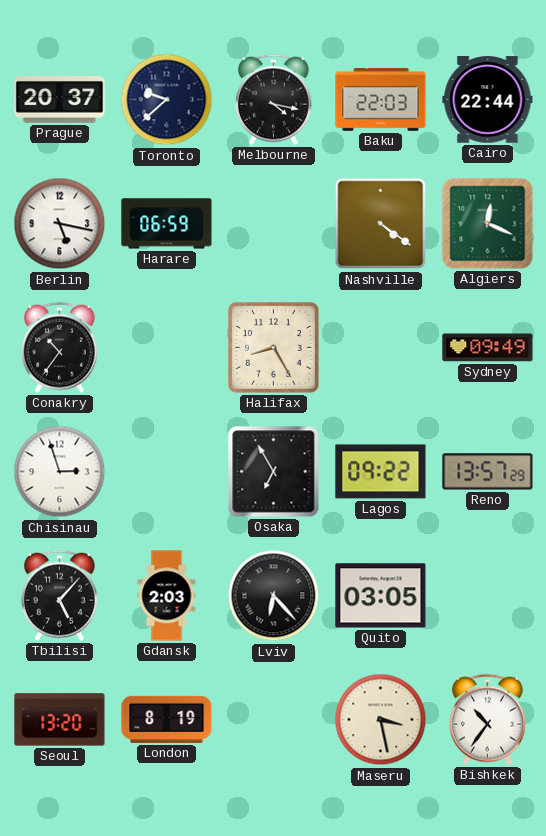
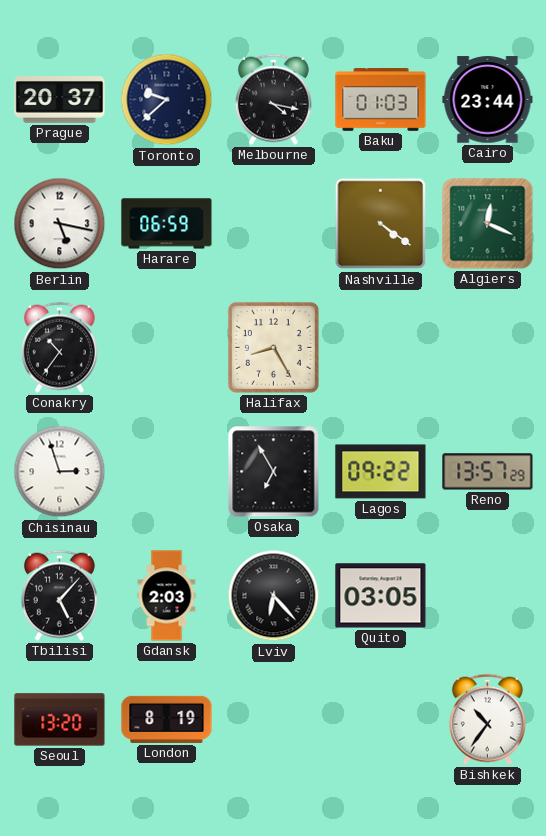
Baku: 22:03 -> 01:03
Cairo: 22:44 -> 23:44
Sydney: 09:49 -> none
Maseru: 3:28 -> none
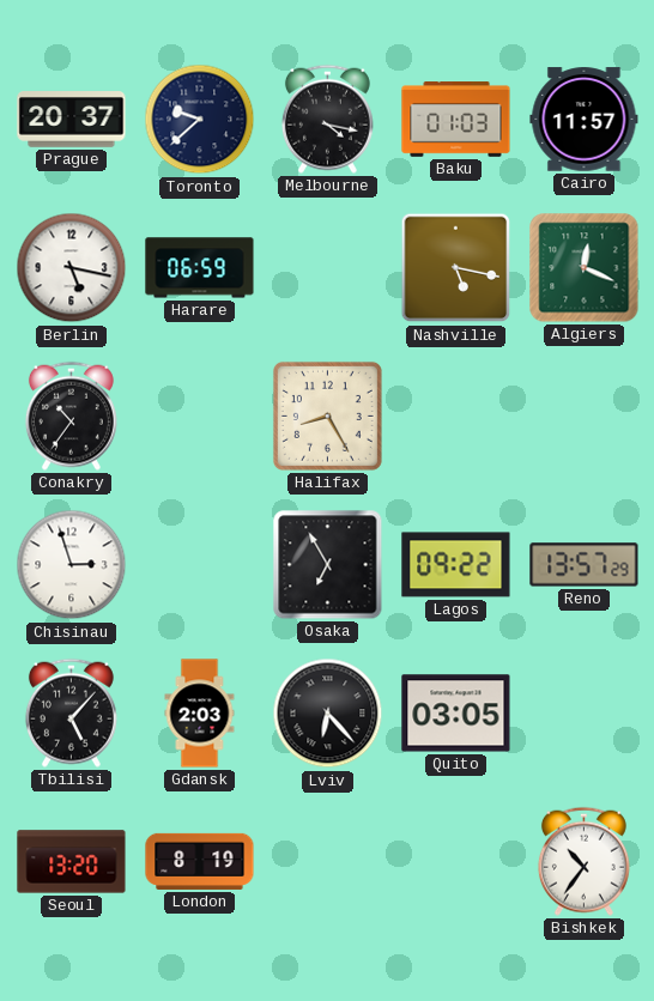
Cairo: 23:44 -> 11:57
Nashville: 4:21 -> 5:17
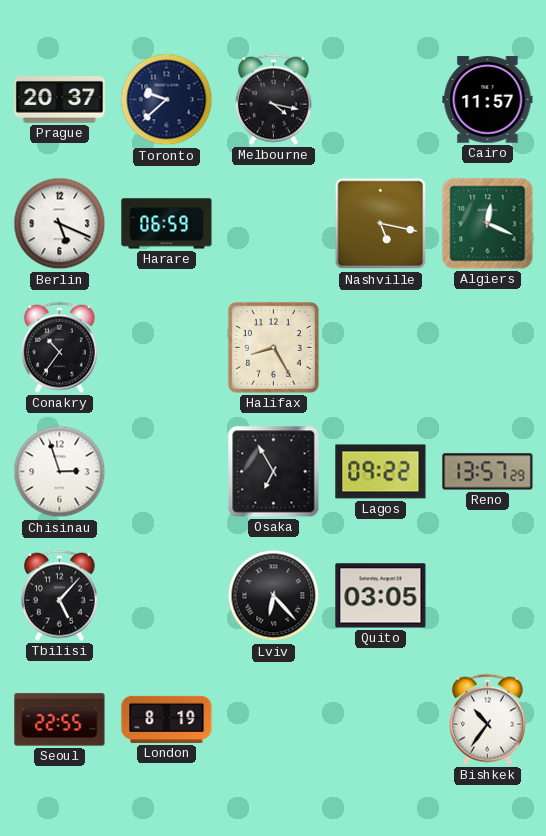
Baku: 01:03 -> none
Berlin: 5:17 -> 5:19
Gdansk: 2:03 -> none
Seoul: 13:20 -> 22:55
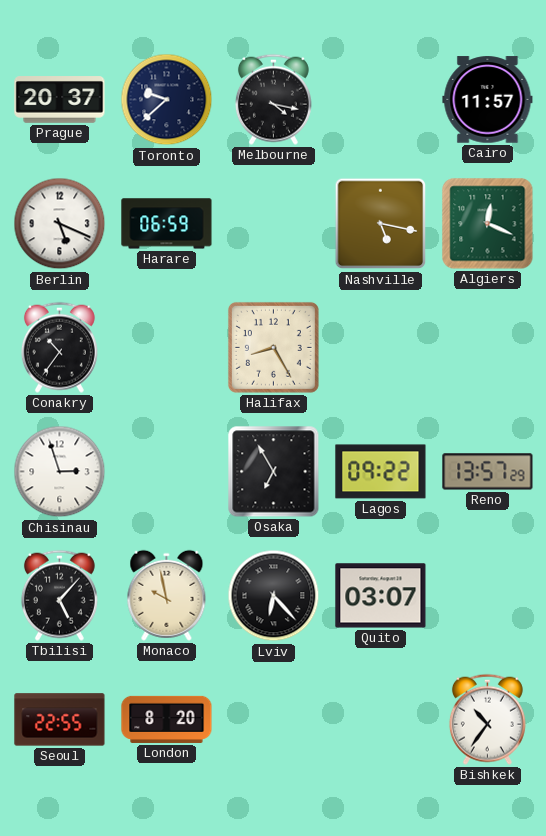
Monaco: none -> 9:58
Quito: 03:05 -> 03:07
London: 8:19 -> 8:20
